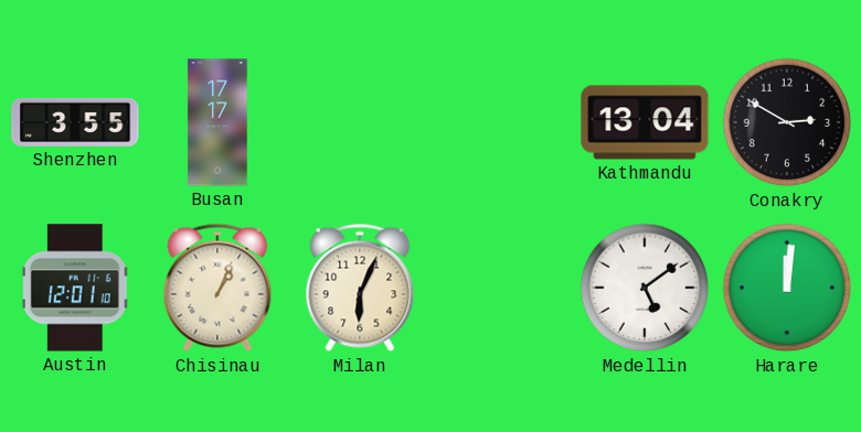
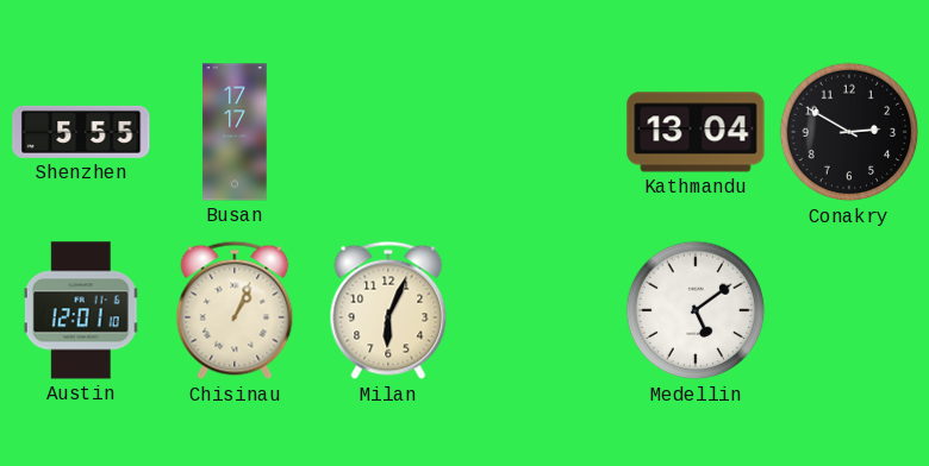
Shenzhen: 3:55 -> 5:55
Harare: 12:01 -> none
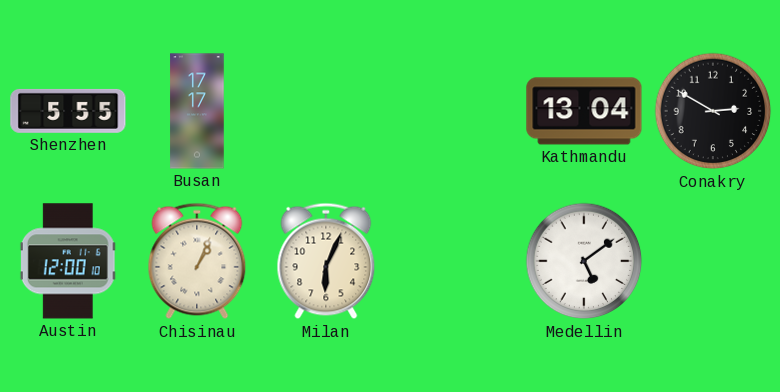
Austin: 12:01 -> 12:00
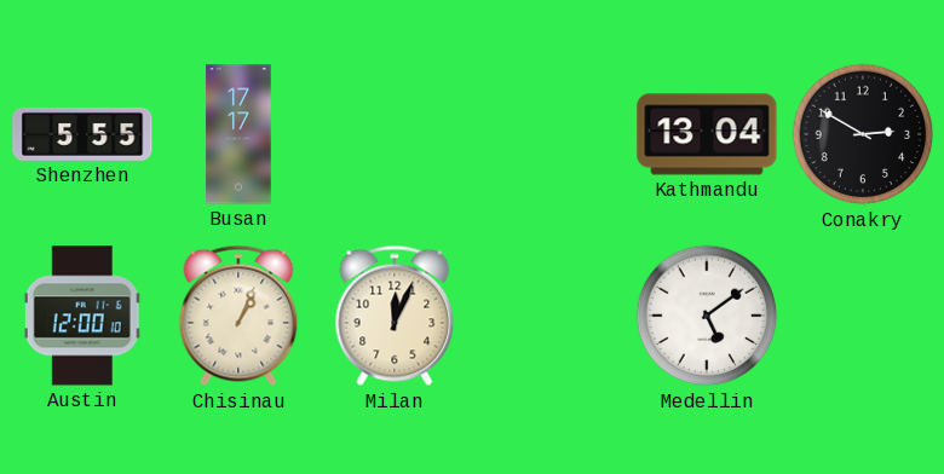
Milan: 6:04 -> 12:04
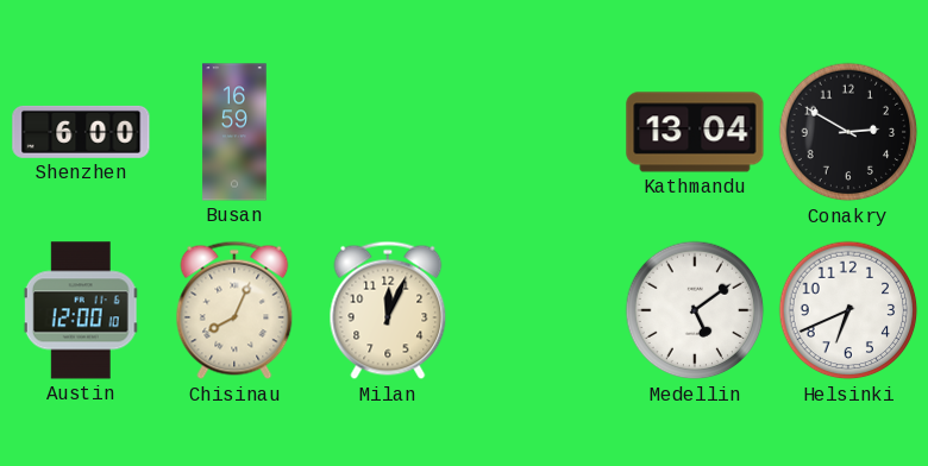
Shenzhen: 5:55 -> 6:00
Busan: 17:17 -> 16:59
Chisinau: 1:04 -> 8:04
Helsinki: none -> 6:41
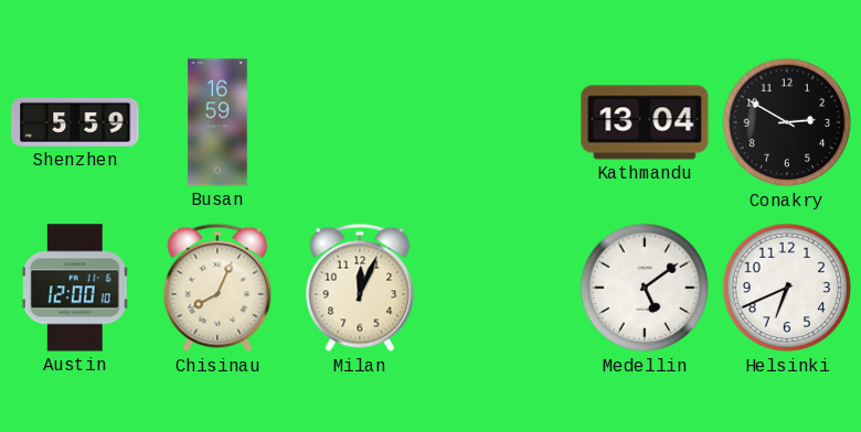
Shenzhen: 6:00 -> 5:59
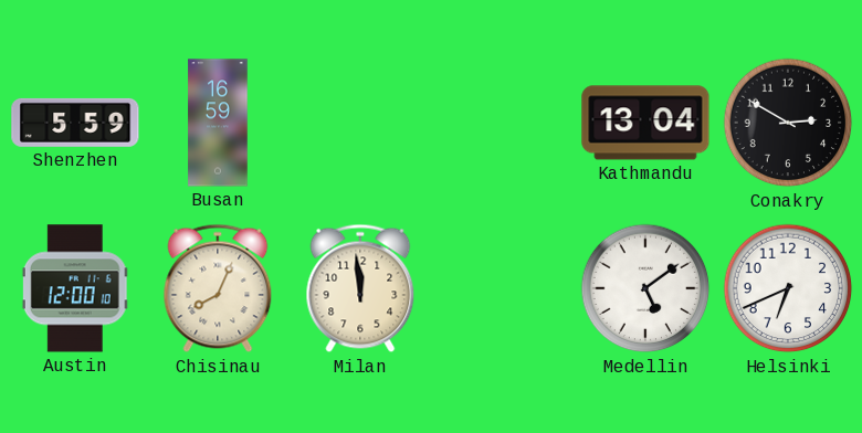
Milan: 12:04 -> 11:59
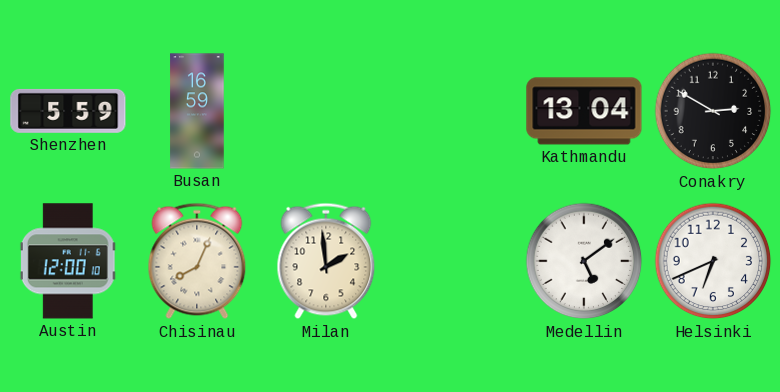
Milan: 11:59 -> 1:59
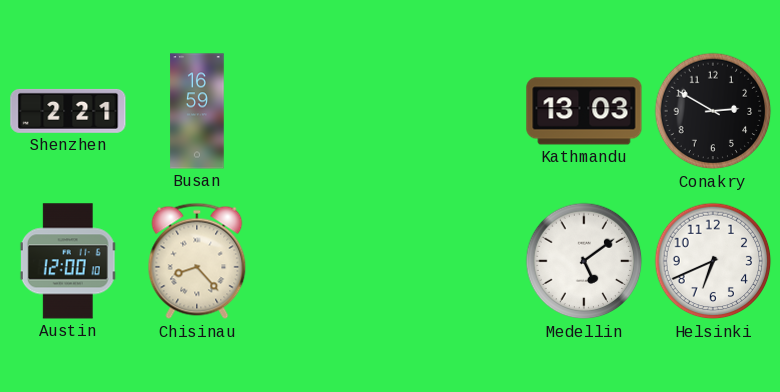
Shenzhen: 5:59 -> 2:21
Kathmandu: 13:04 -> 13:03
Chisinau: 8:04 -> 8:23
Milan: 1:59 -> none
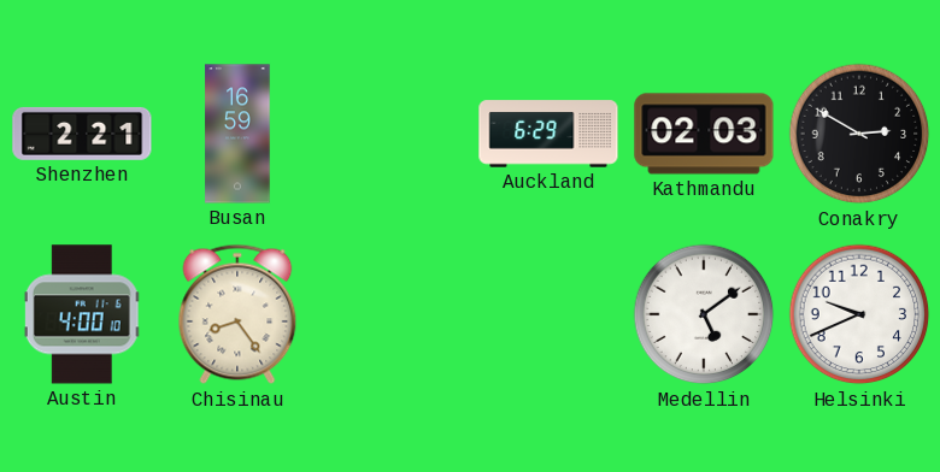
Auckland: none -> 6:29
Kathmandu: 13:03 -> 02:03
Austin: 12:00 -> 4:00
Chisinau: 8:23 -> 8:24
Helsinki: 6:41 -> 9:41
